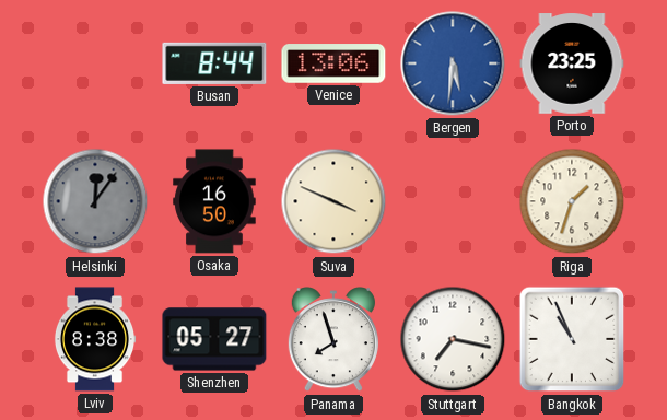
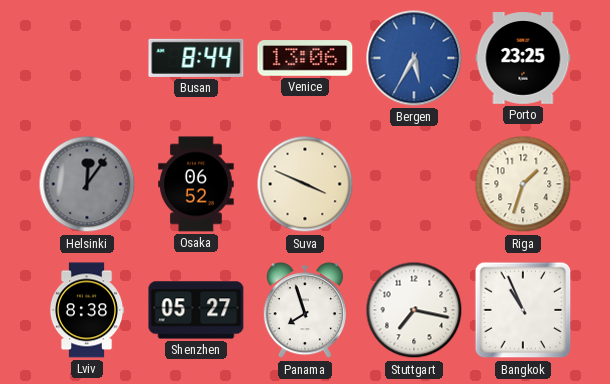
Bergen: 5:31 -> 5:35
Osaka: 16:50 -> 06:52
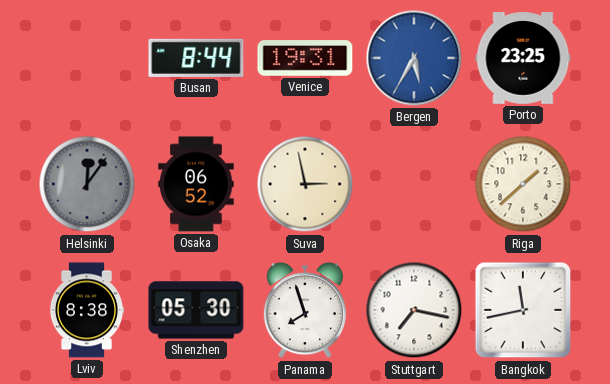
Venice: 13:06 -> 19:31
Suva: 3:49 -> 2:58
Riga: 1:33 -> 1:38
Shenzhen: 05:27 -> 05:30
Bangkok: 10:56 -> 11:43
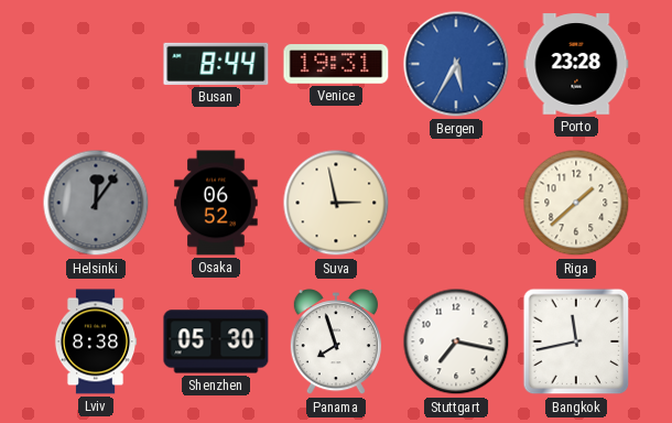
Porto: 23:25 -> 23:28
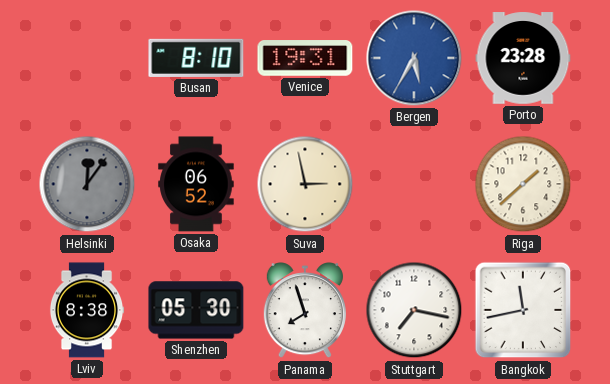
Busan: 8:44 -> 8:10
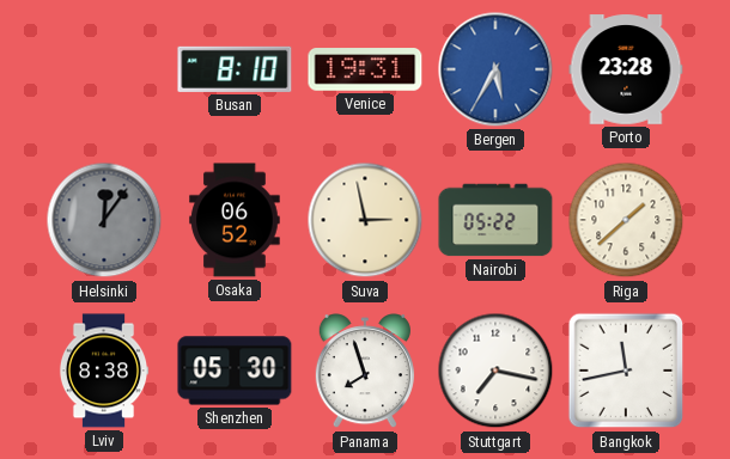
Nairobi: none -> 05:22
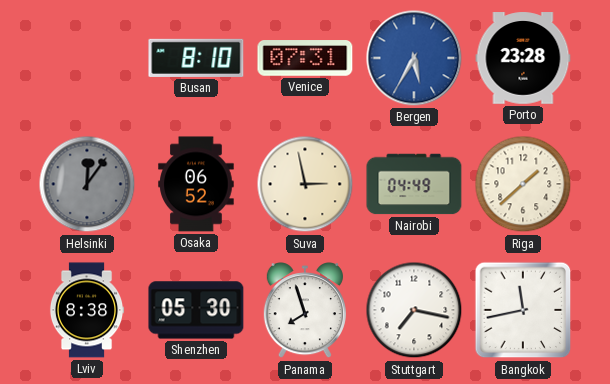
Venice: 19:31 -> 07:31
Nairobi: 05:22 -> 04:49
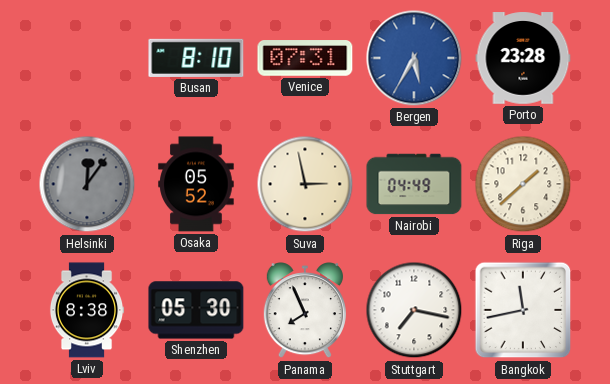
Osaka: 06:52 -> 05:52
Panama: 7:57 -> 7:56
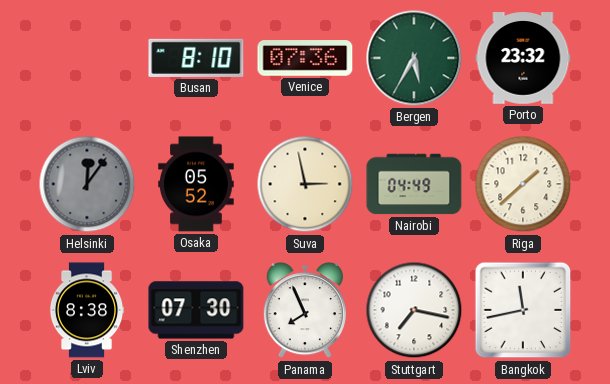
Venice: 07:31 -> 07:36
Bergen dial: blue -> green
Porto: 23:28 -> 23:32
Shenzhen: 05:30 -> 07:30
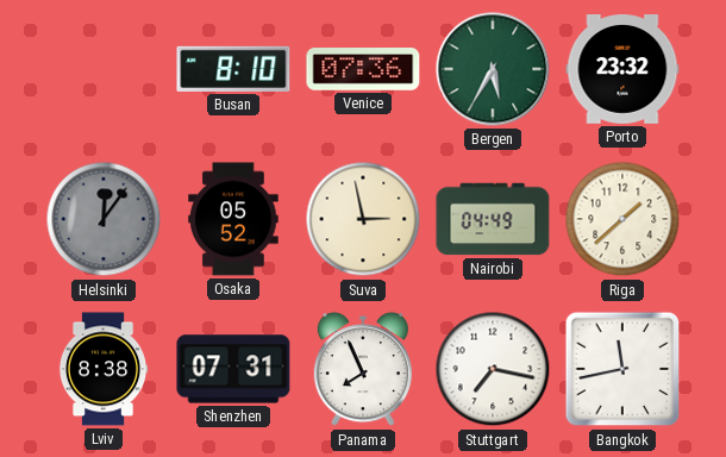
Shenzhen: 07:30 -> 07:31
